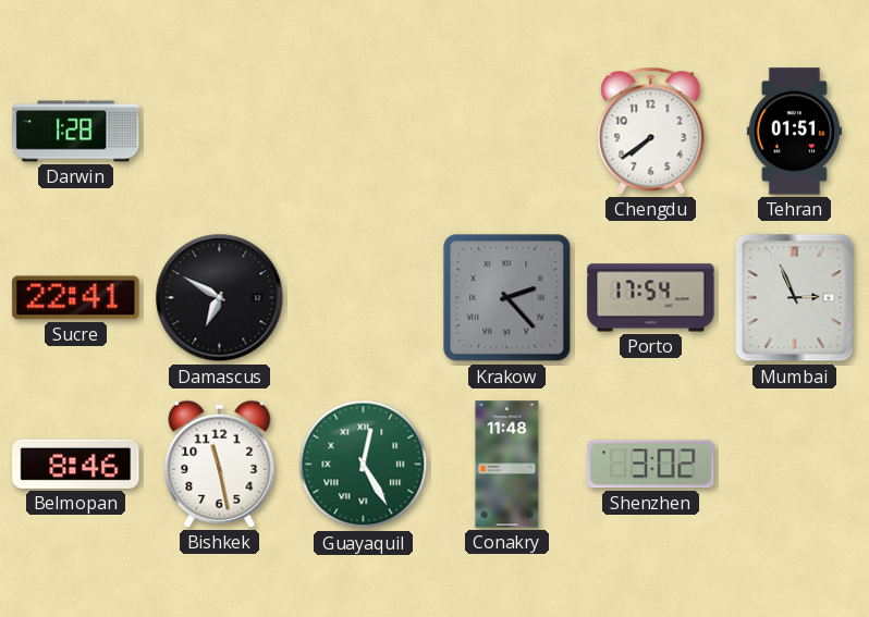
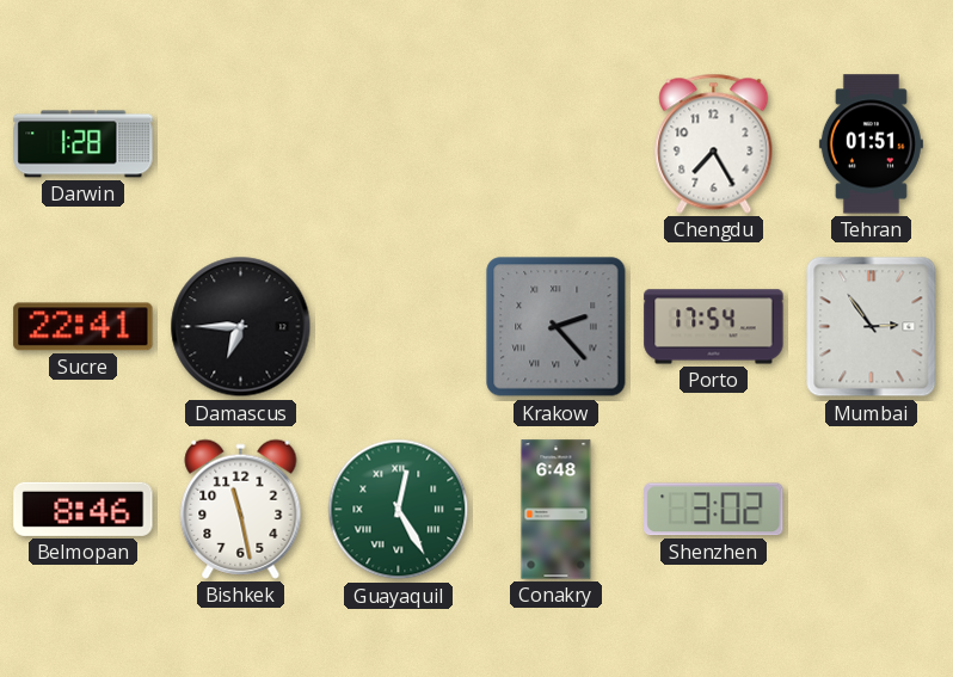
Chengdu: 7:39 -> 7:25
Damascus: 6:50 -> 6:45
Mumbai: 2:56 -> 2:54
Conakry: 11:48 -> 6:48
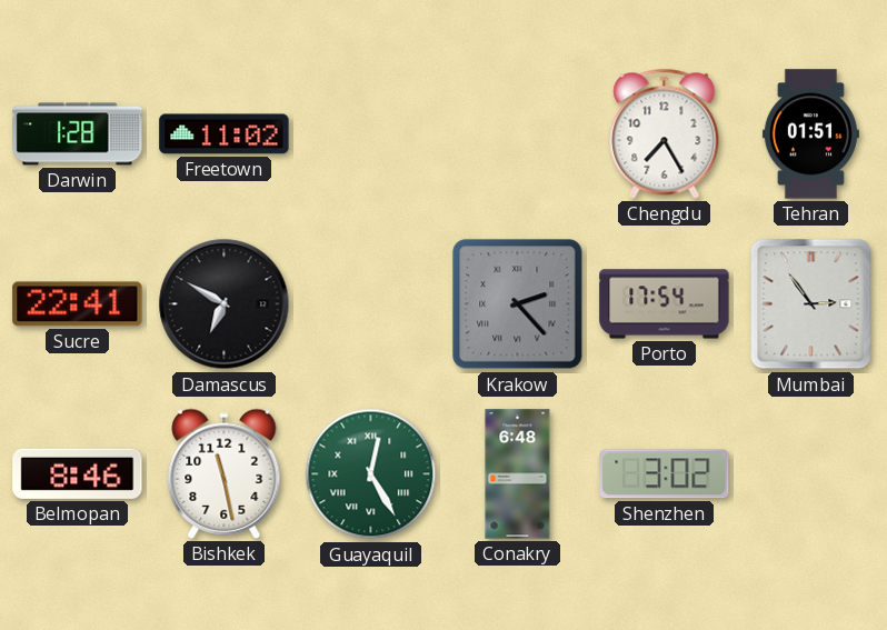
Freetown: none -> 11:02
Damascus: 6:45 -> 6:50
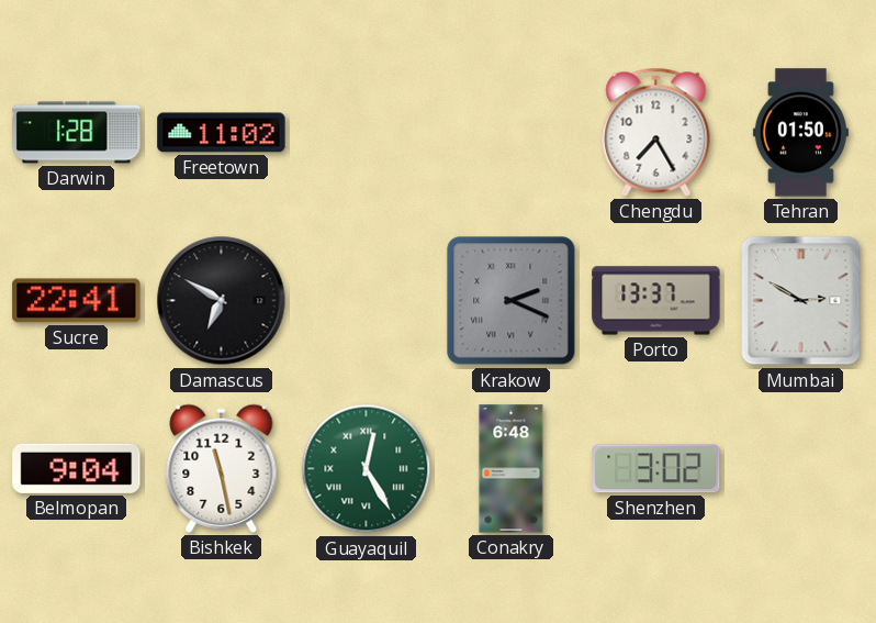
Tehran: 01:51 -> 01:50
Krakow: 2:23 -> 2:19
Porto: 17:54 -> 13:37
Mumbai: 2:54 -> 2:50
Belmopan: 8:46 -> 9:04
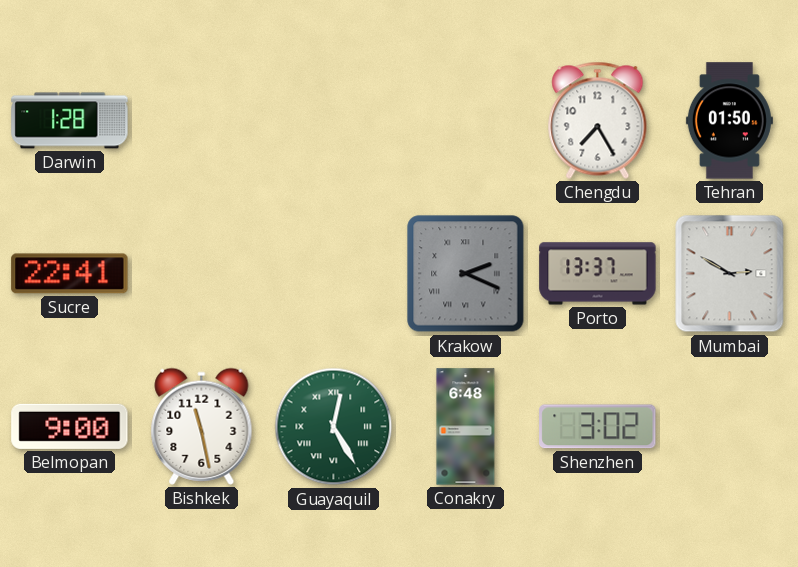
Freetown: 11:02 -> none
Damascus: 6:50 -> none
Belmopan: 9:04 -> 9:00
